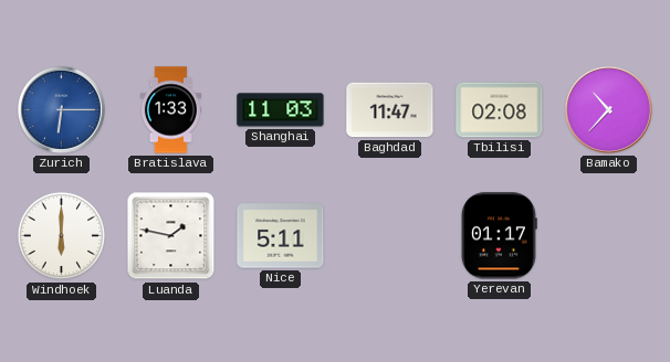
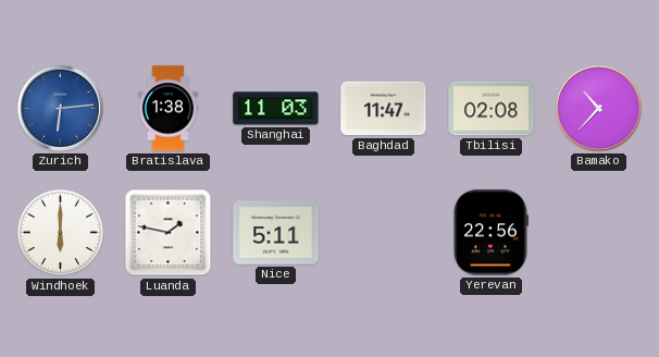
Zurich: 6:15 -> 6:14
Bratislava: 1:33 -> 1:38
Yerevan: 01:17 -> 22:56
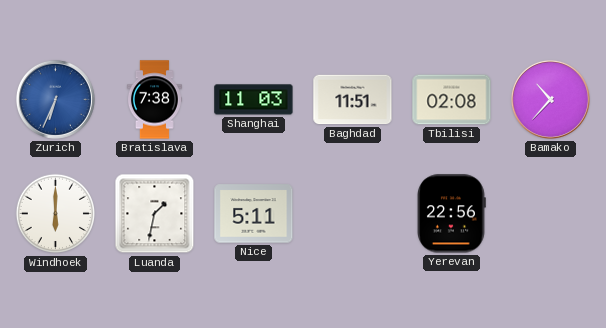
Zurich: 6:14 -> 6:34
Bratislava: 1:38 -> 7:38
Baghdad: 11:47 -> 11:51
Luanda: 1:47 -> 1:32
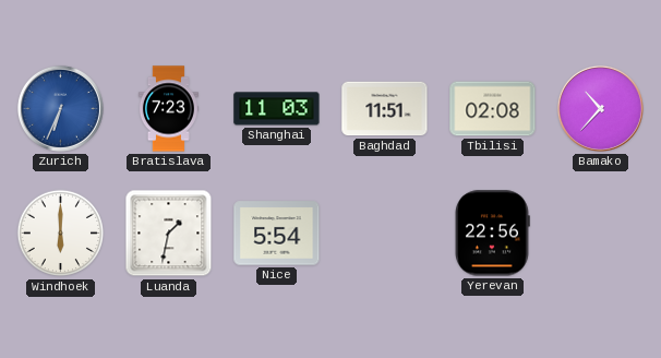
Bratislava: 7:38 -> 7:23
Nice: 5:11 -> 5:54
